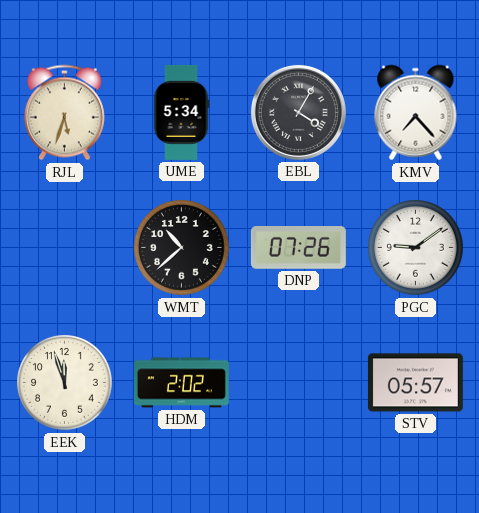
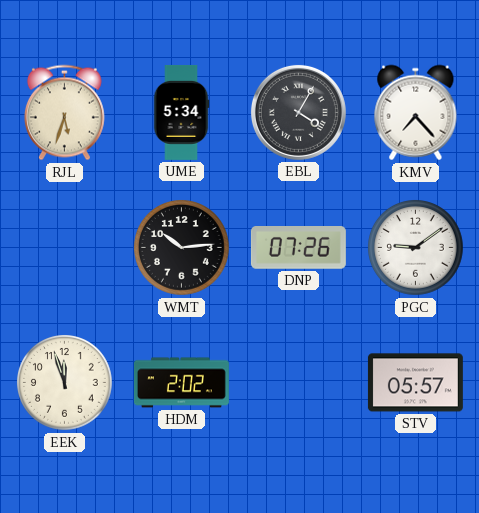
WMT: 10:38 -> 10:14
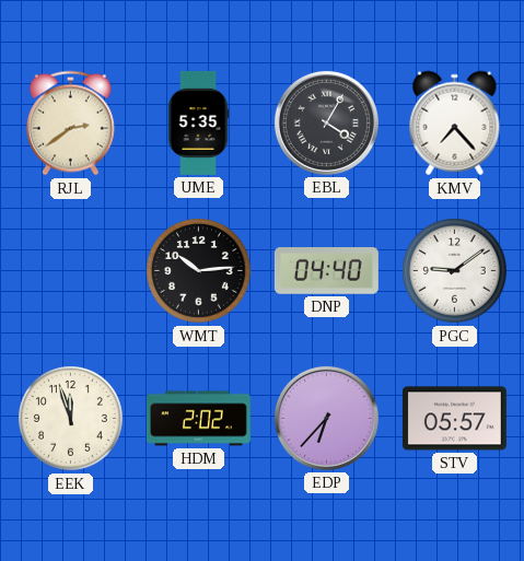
RJL: 5:33 -> 2:39
UME: 5:34 -> 5:35
DNP: 07:26 -> 04:40
EDP: none -> 6:37
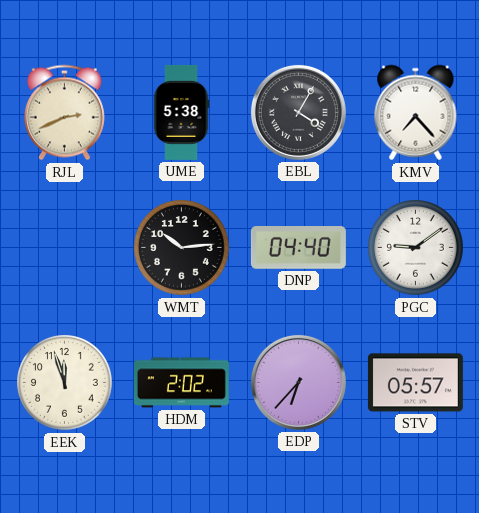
RJL: 2:39 -> 2:41
UME: 5:35 -> 5:38
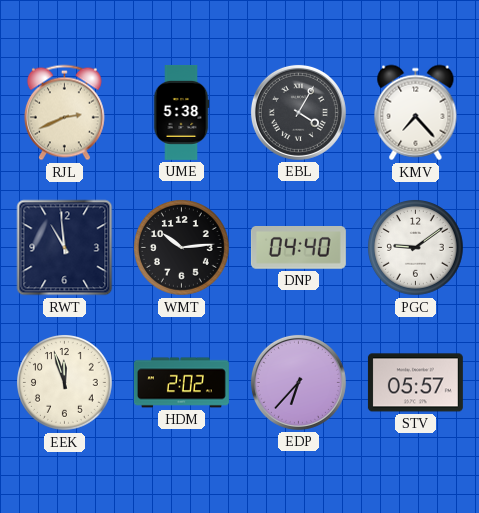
RWT: none -> 10:59
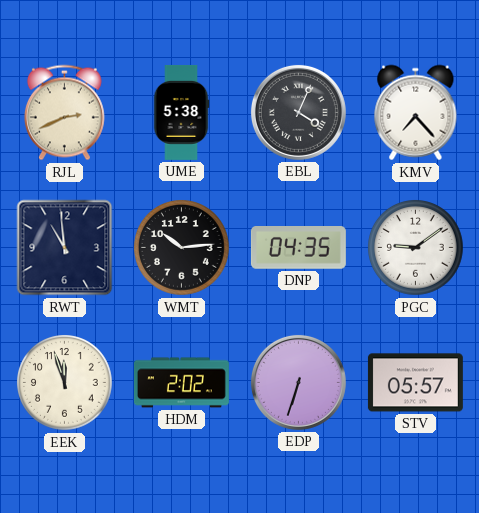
EBL: 4:05 -> 4:04
DNP: 04:40 -> 04:35
EDP: 6:37 -> 6:33
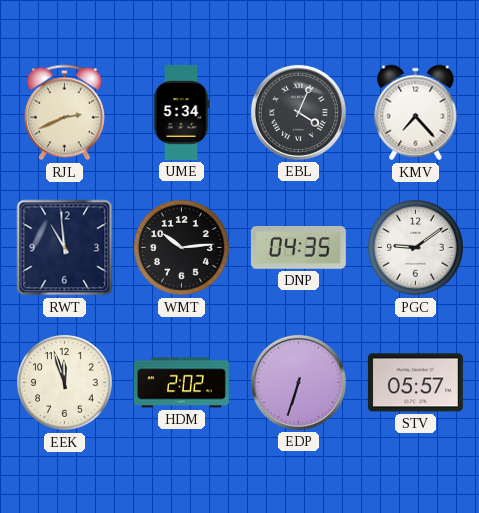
UME: 5:38 -> 5:34
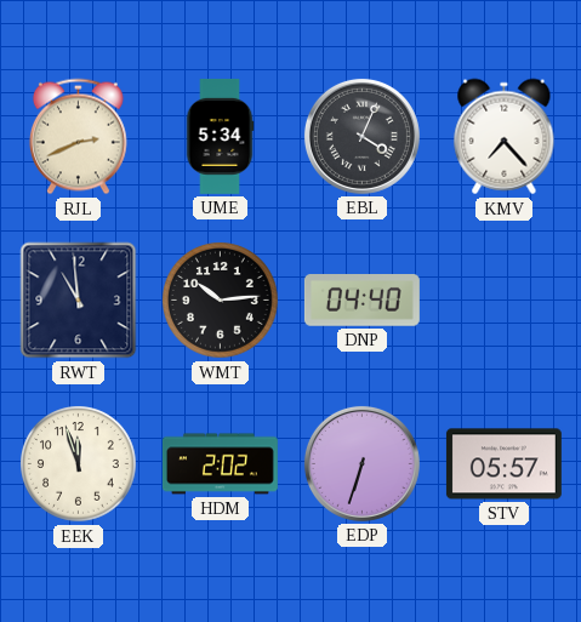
DNP: 04:35 -> 04:40
PGC: 9:09 -> none
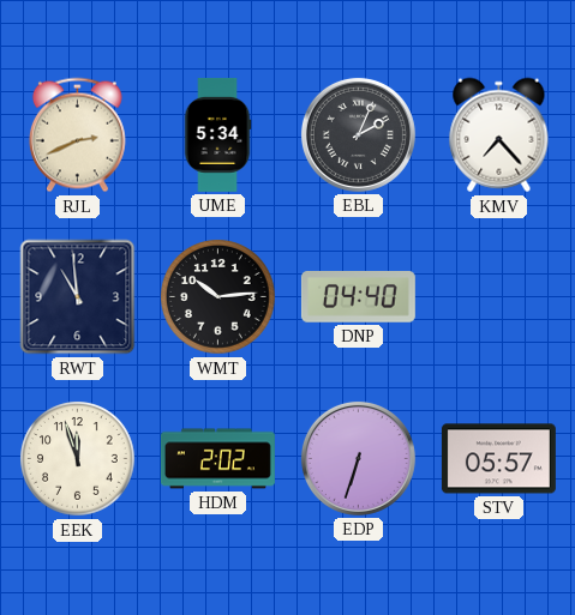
EBL: 4:04 -> 2:04
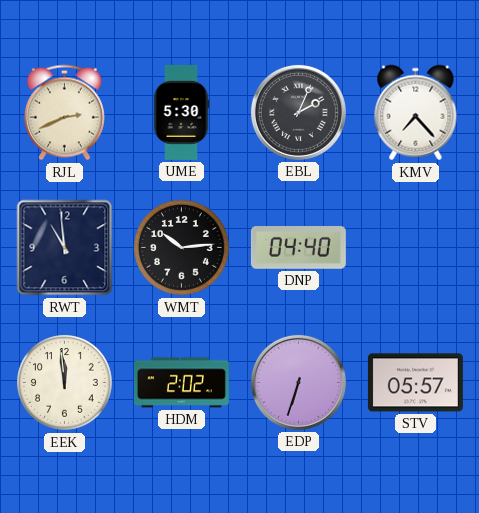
UME: 5:34 -> 5:30
EEK: 11:57 -> 11:59
